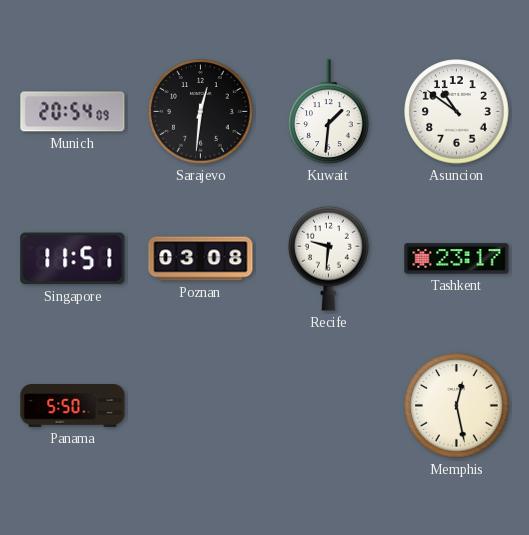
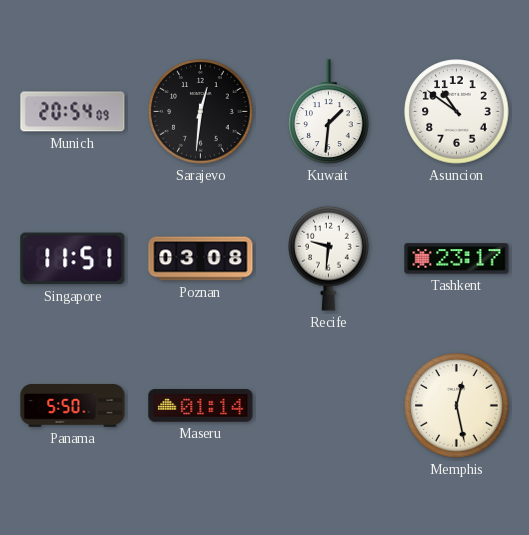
Maseru: none -> 01:14
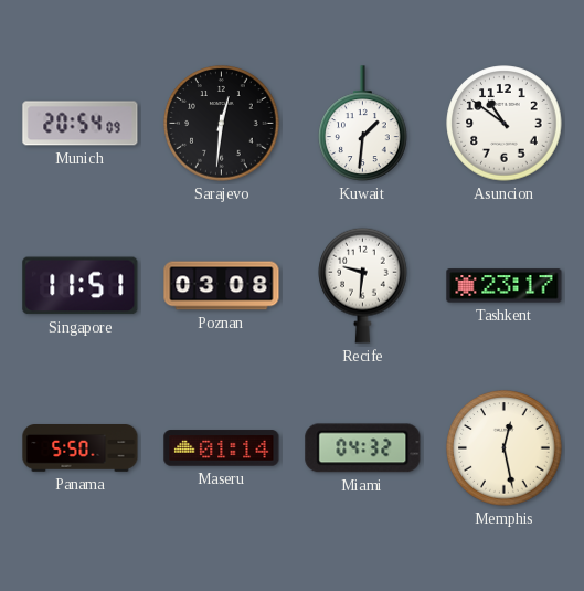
Miami: none -> 04:32
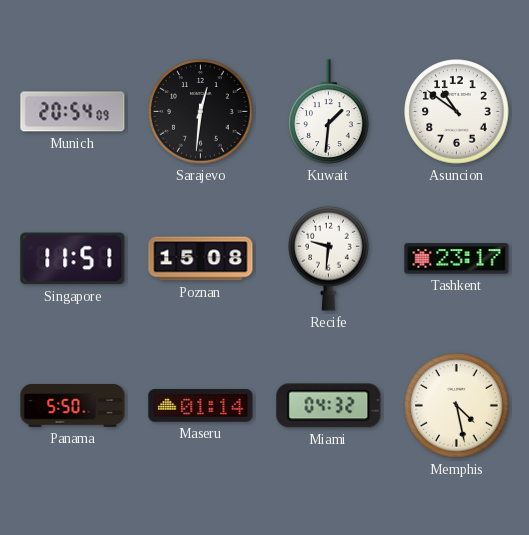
Poznan: 03:08 -> 15:08
Memphis: 12:28 -> 4:28
